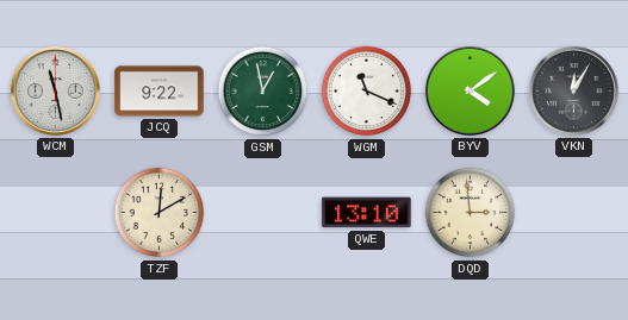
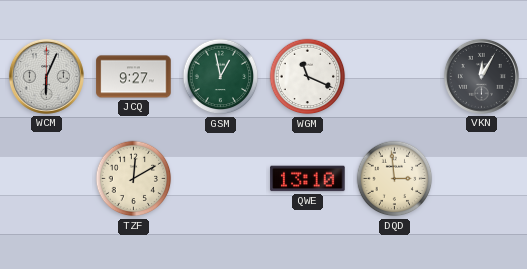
WCM: 11:28 -> 6:04
JCQ: 9:22 -> 9:27
BYV: 4:09 -> none
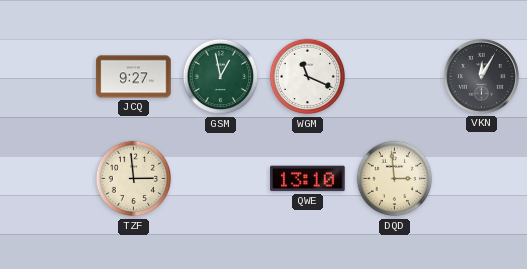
WCM: 6:04 -> none
TZF: 12:10 -> 2:59
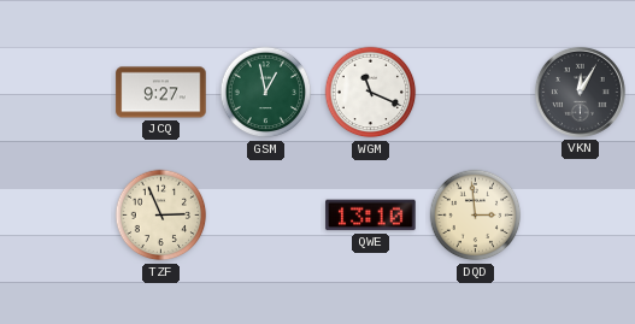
TZF: 2:59 -> 2:56
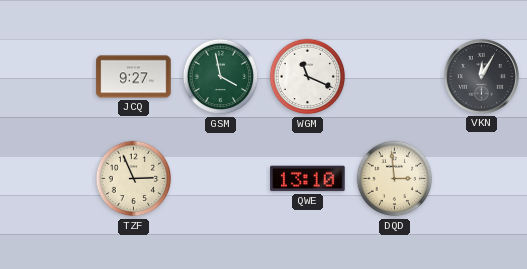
GSM: 12:58 -> 3:58
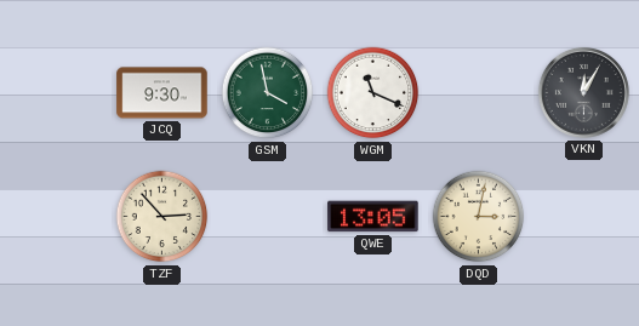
JCQ: 9:27 -> 9:30
TZF: 2:56 -> 2:53
QWE: 13:10 -> 13:05
DQD: 2:59 -> 3:02
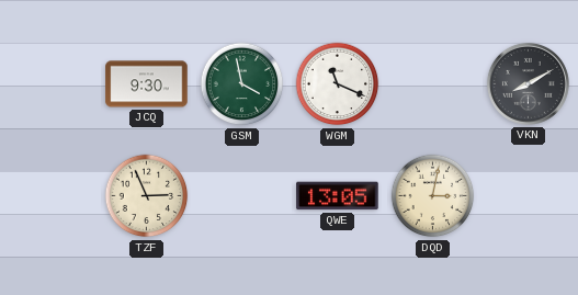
VKN: 12:05 -> 8:10
TZF: 2:53 -> 2:56
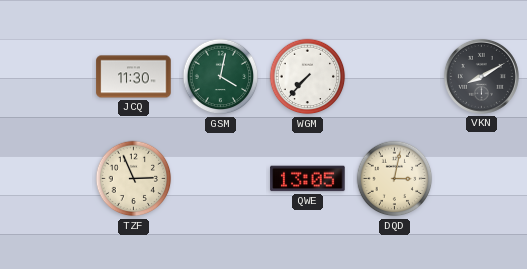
JCQ: 9:30 -> 11:30
GSM: 3:58 -> 4:02
WGM: 11:19 -> 7:37
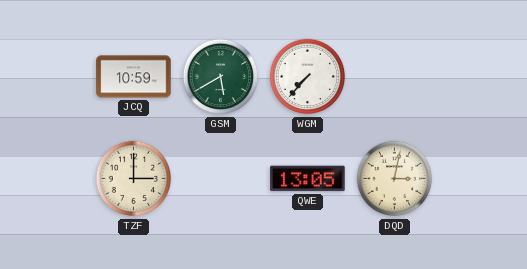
JCQ: 11:30 -> 10:59
GSM: 4:02 -> 5:40
VKN: 8:10 -> none
TZF: 2:56 -> 3:00
